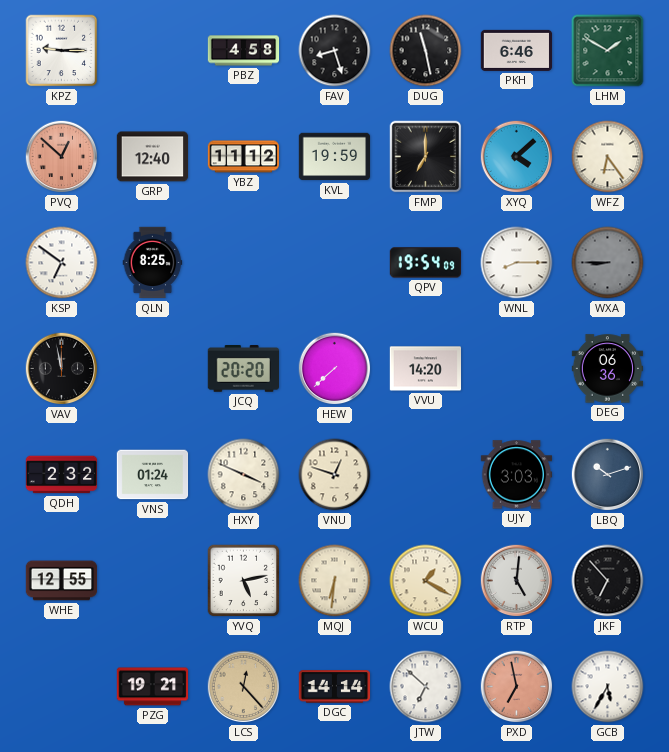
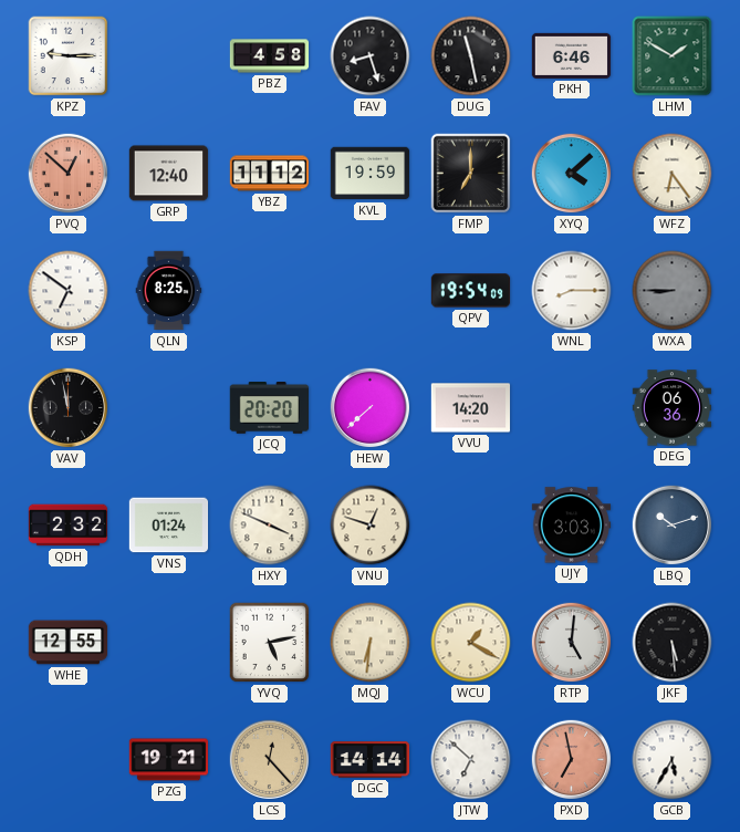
JKF: 6:53 -> 5:29
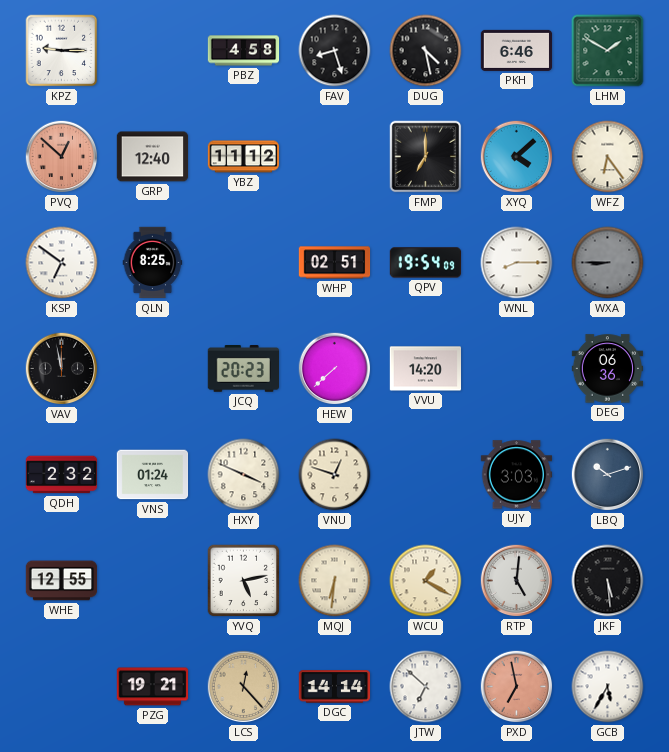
DUG: 11:28 -> 4:28
KVL: 19:59 -> none
WHP: none -> 02:51
JCQ: 20:20 -> 20:23
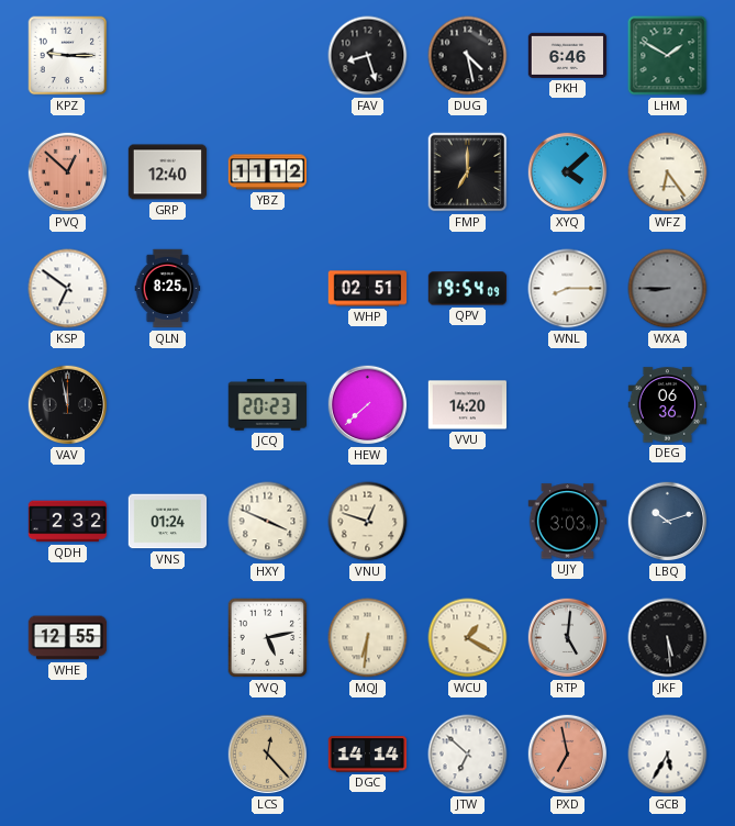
PBZ: 4:58 -> none
PZG: 19:21 -> none
